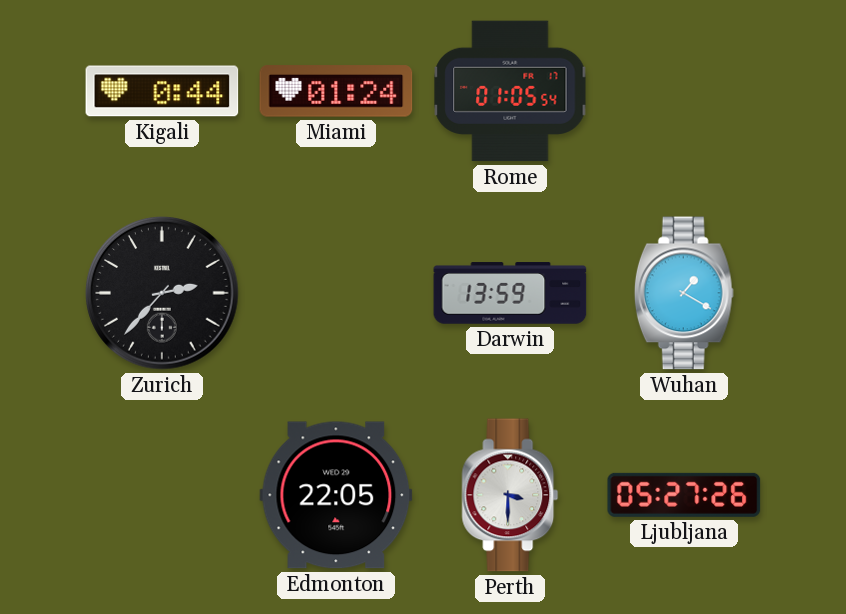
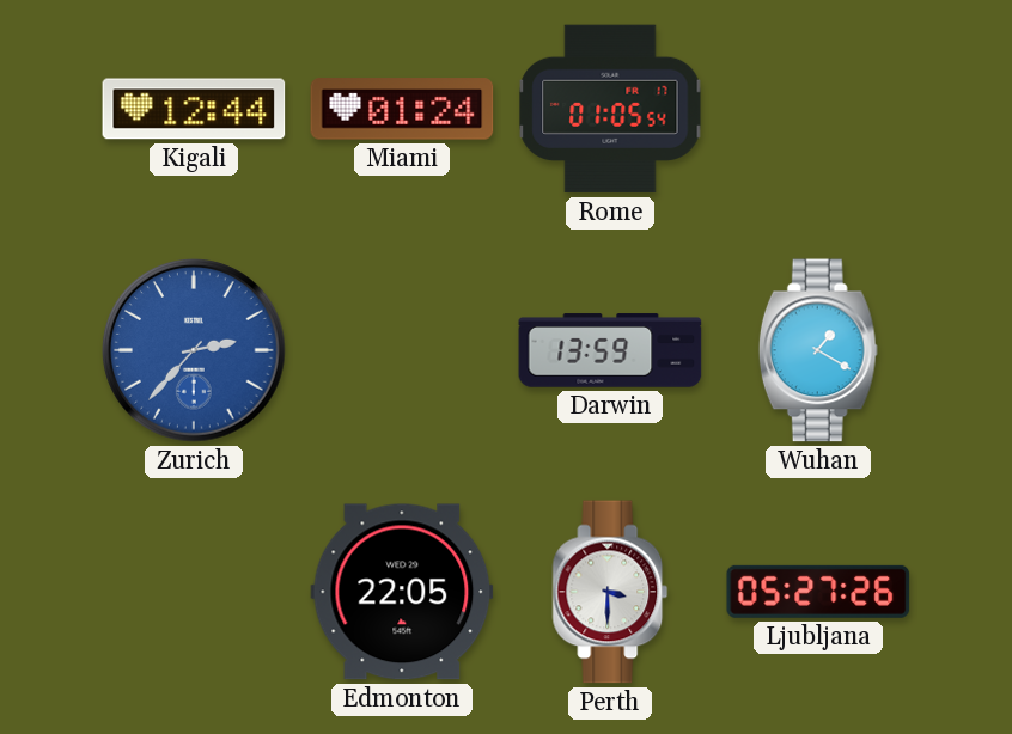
Kigali: 0:44 -> 12:44
Zurich dial: black -> blue
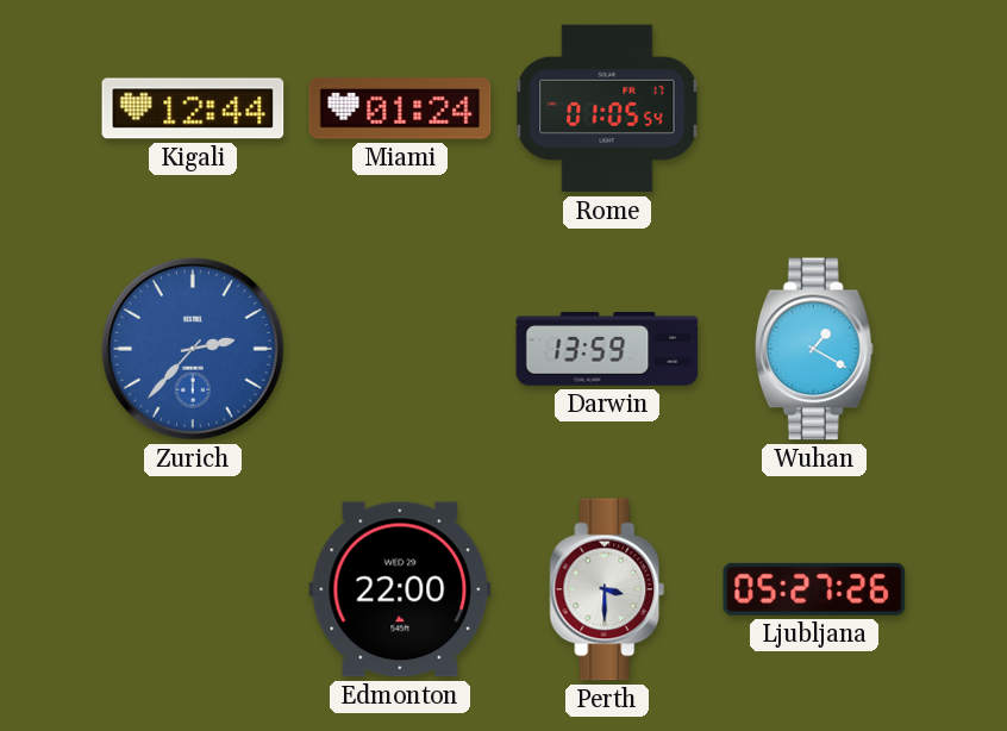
Edmonton: 22:05 -> 22:00
